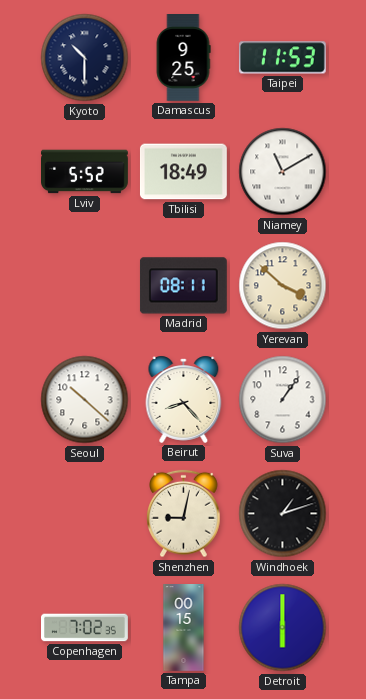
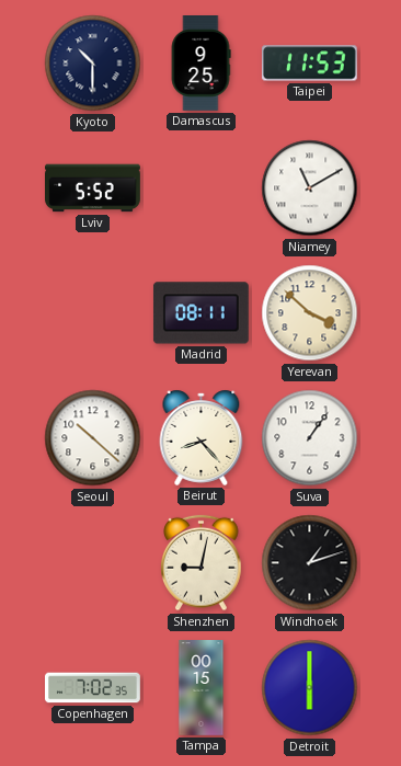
Tbilisi: 18:49 -> none
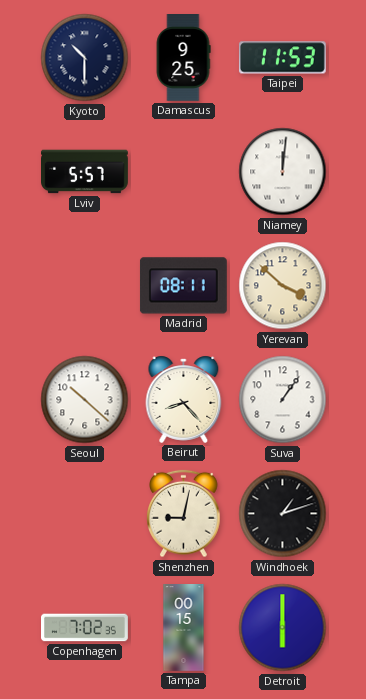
Lviv: 5:52 -> 5:57
Niamey: 11:10 -> 12:01
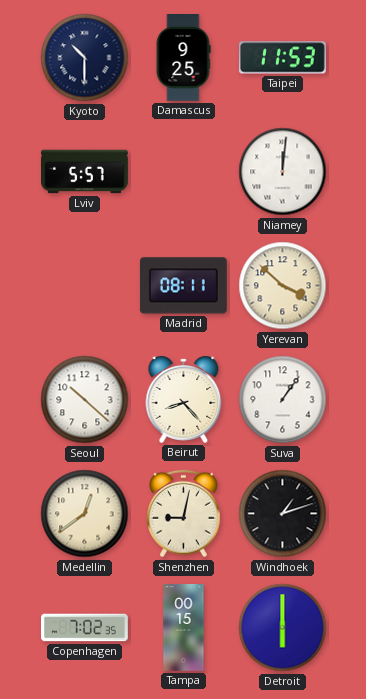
Medellin: none -> 12:39
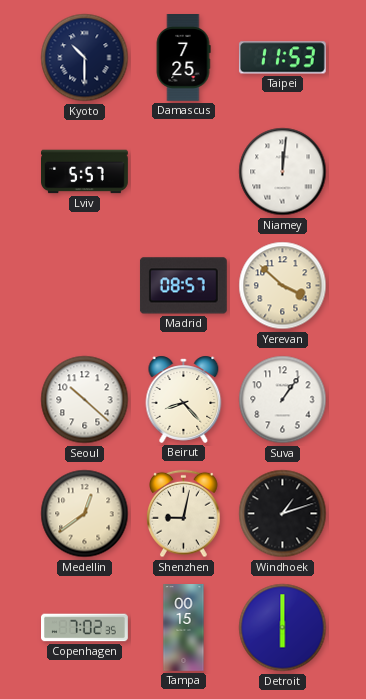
Damascus: 9:25 -> 7:25
Madrid: 08:11 -> 08:57
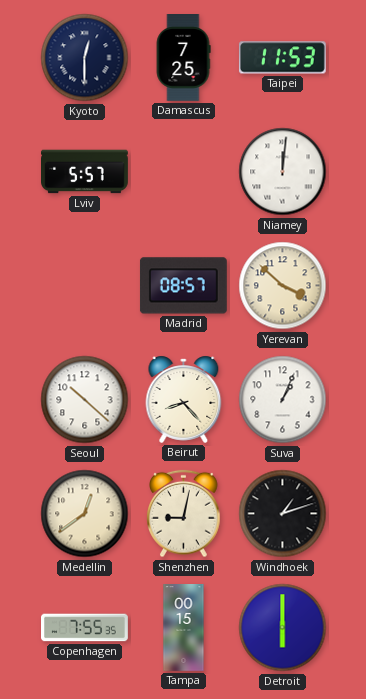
Kyoto: 10:30 -> 12:30
Suva: 1:06 -> 1:04
Copenhagen: 7:02 -> 7:55
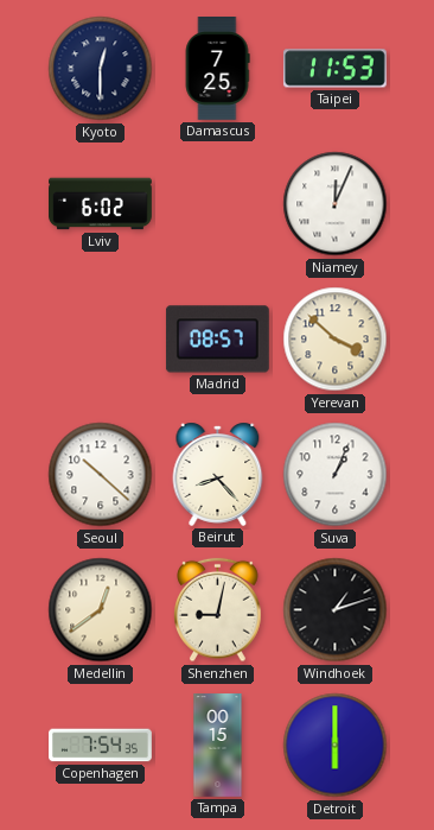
Lviv: 5:57 -> 6:02
Niamey: 12:01 -> 12:04
Copenhagen: 7:55 -> 7:54
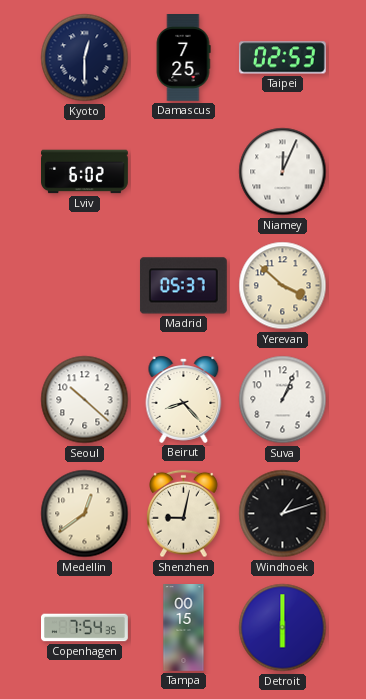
Taipei: 11:53 -> 02:53
Madrid: 08:57 -> 05:37
